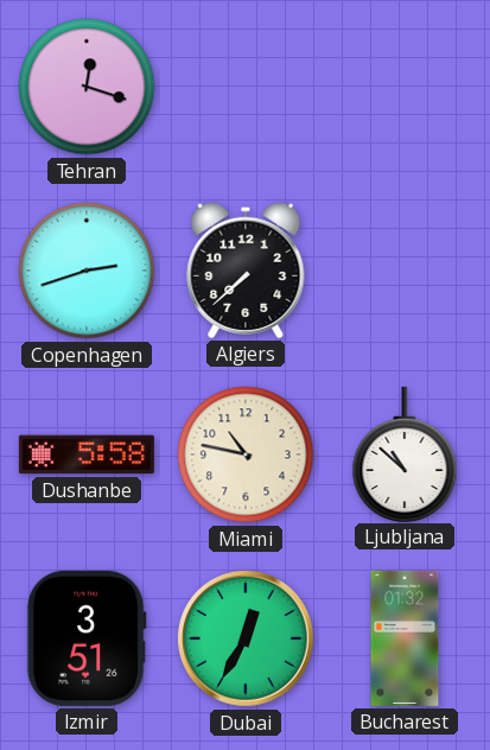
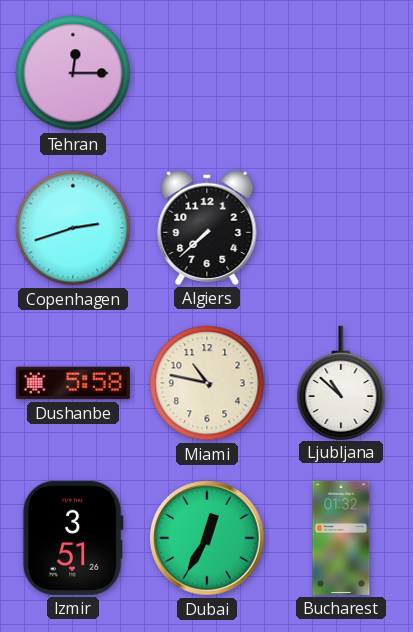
Tehran: 12:18 -> 12:15
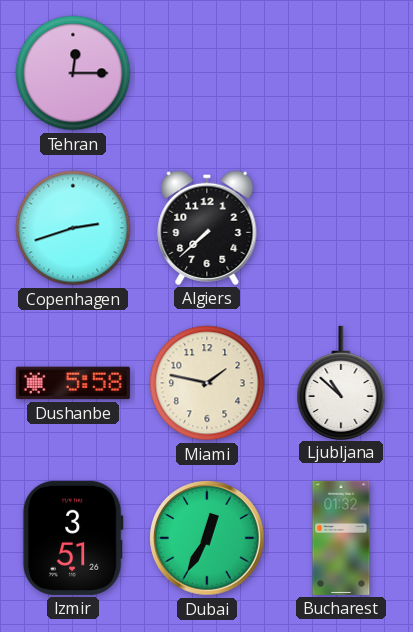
Miami: 10:47 -> 1:47
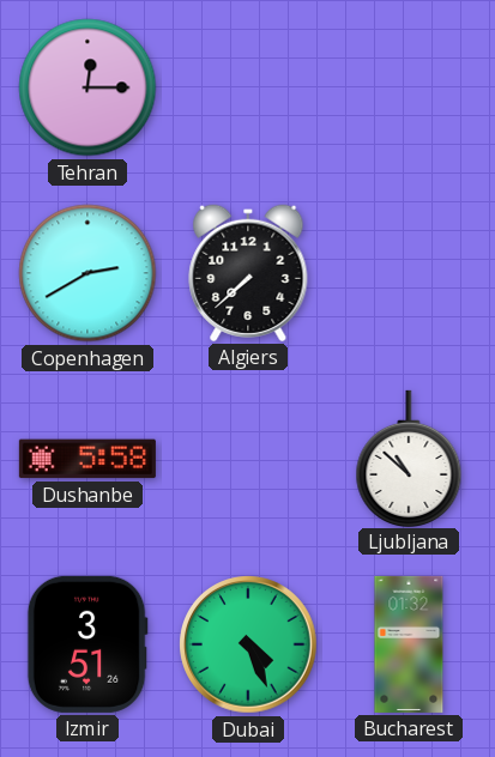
Copenhagen: 2:42 -> 2:40
Miami: 1:47 -> none
Dubai: 12:35 -> 4:26
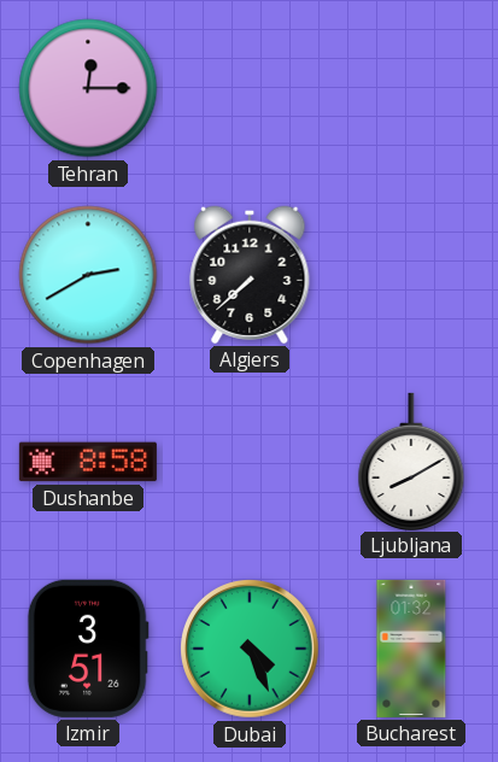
Dushanbe: 5:58 -> 8:58
Ljubljana: 10:52 -> 8:10
